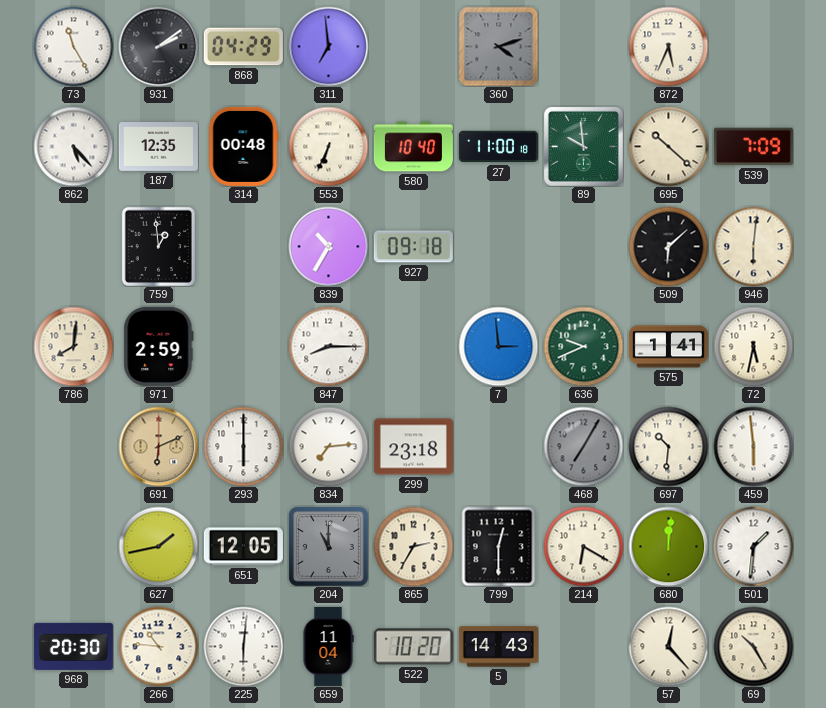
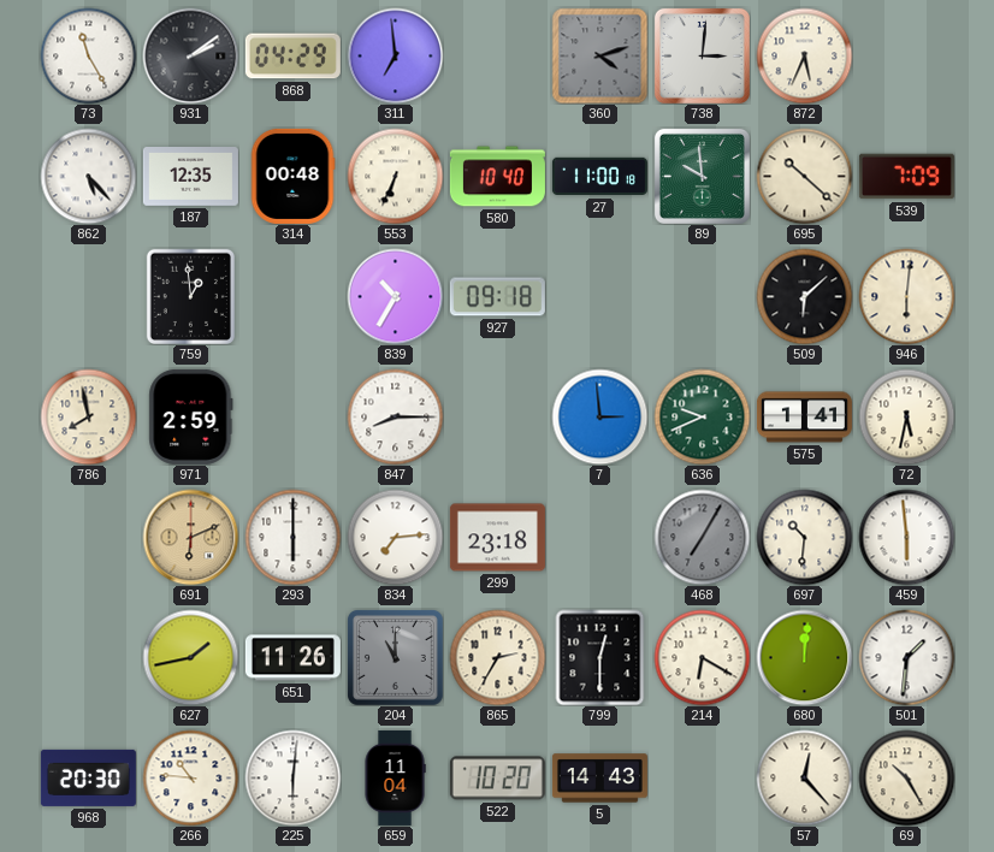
738: none -> 3:01
786: 8:01 -> 7:58
651: 12:05 -> 11:26
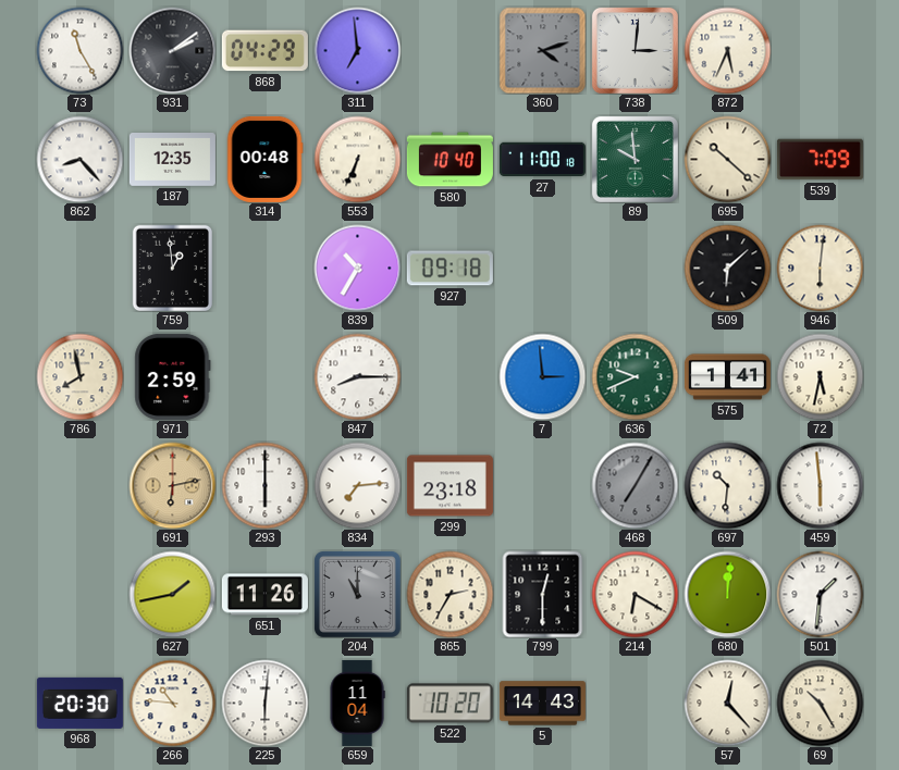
862: 5:23 -> 8:23
691: 6:11 -> 6:13
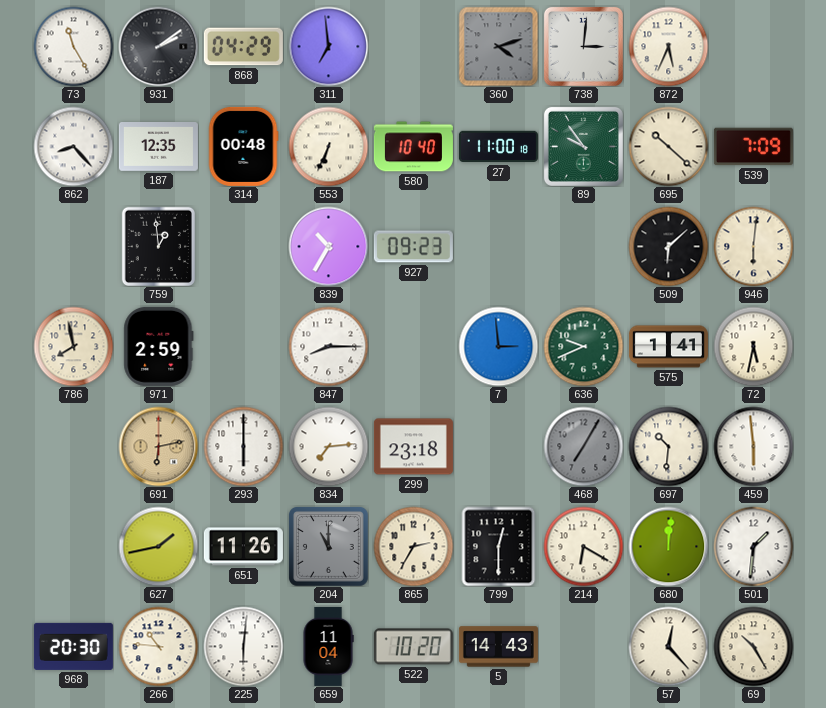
89: 9:59 -> 9:54
927: 09:18 -> 09:23
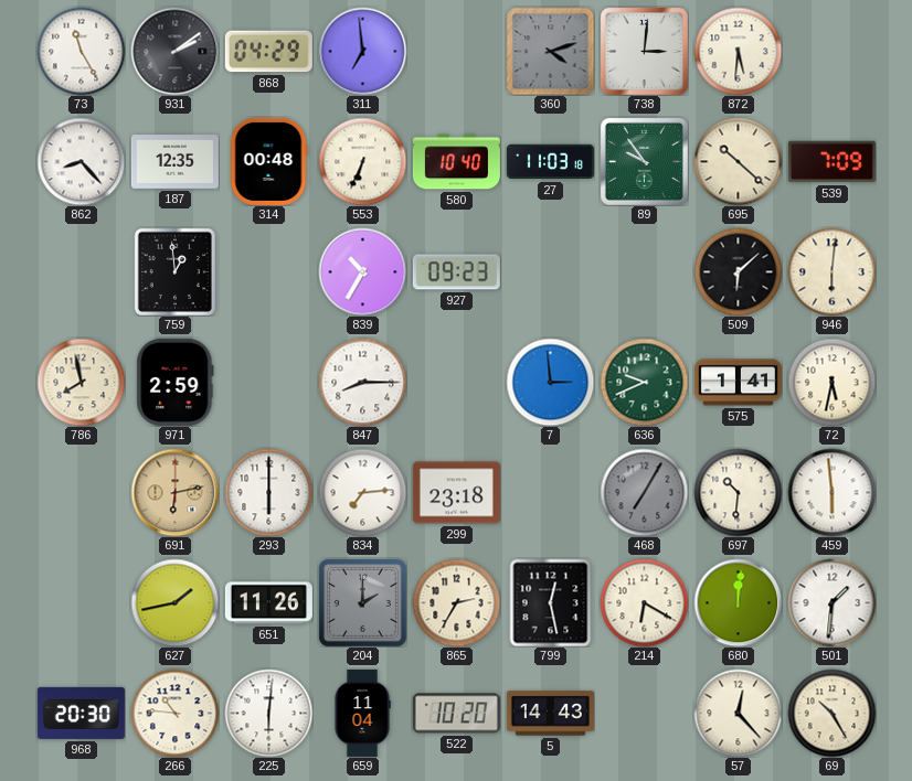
872: 5:34 -> 5:31
27: 11:00 -> 11:03
204: 11:00 -> 2:00
799: 12:30 -> 12:28
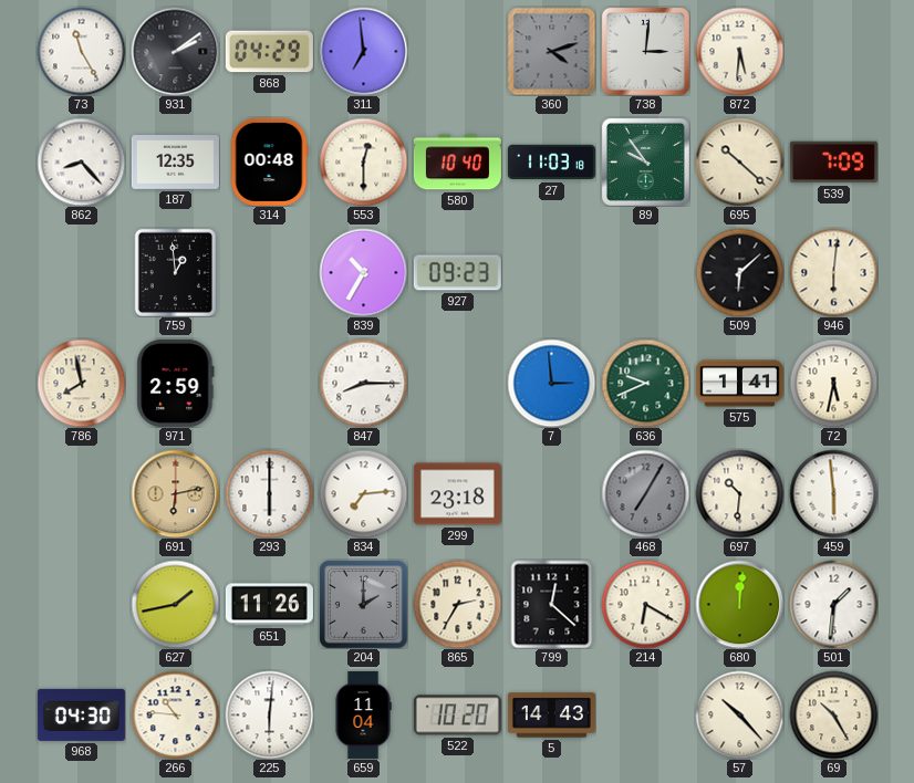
553: 6:34 -> 12:30
799: 12:28 -> 12:22
968: 20:30 -> 04:30
57: 12:23 -> 10:23
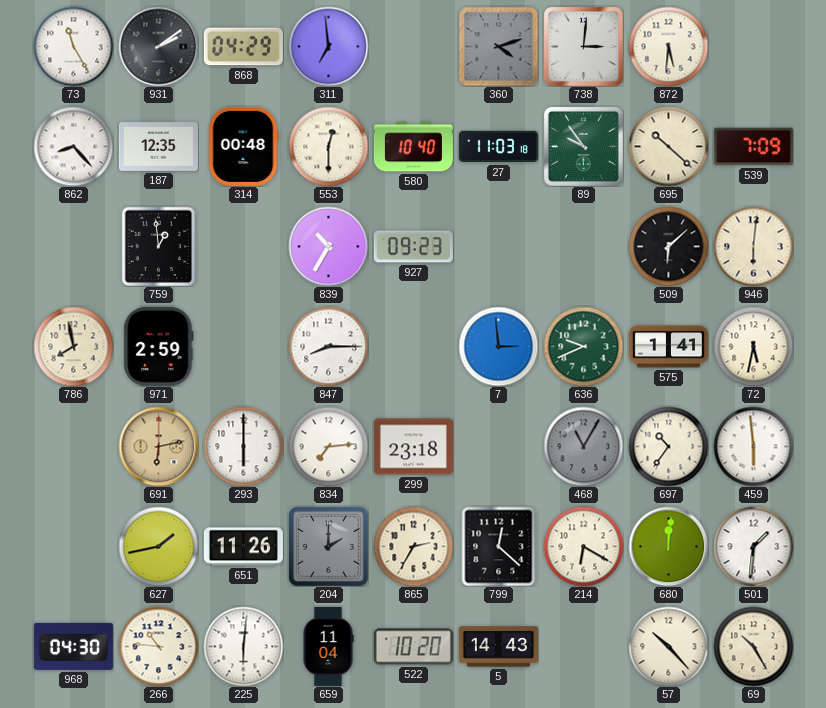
468: 7:05 -> 11:05
697: 10:31 -> 10:36
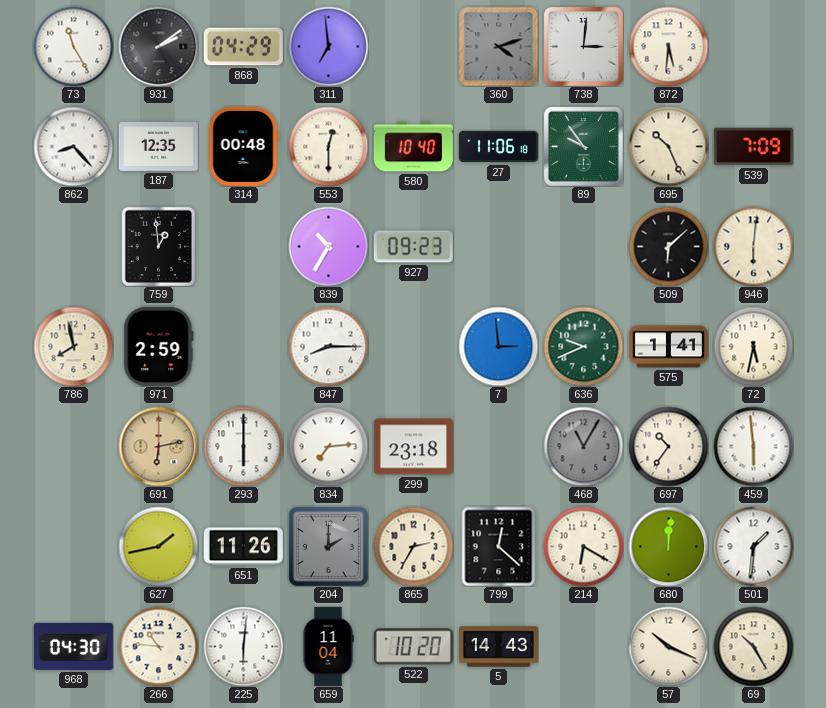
27: 11:03 -> 11:06
695: 10:22 -> 10:26
57: 10:23 -> 10:19
